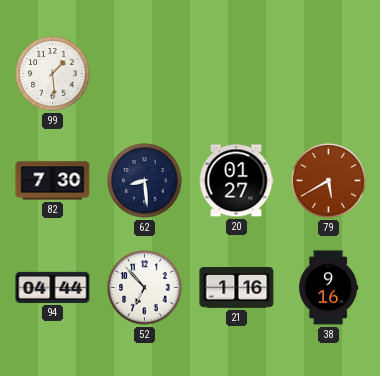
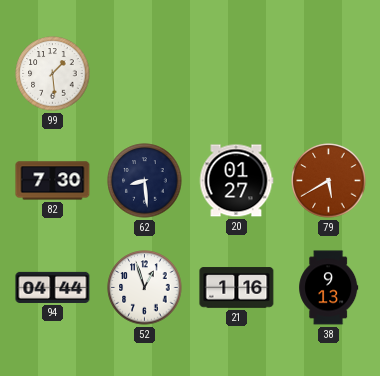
52: 6:53 -> 12:57
38: 9:16 -> 9:13
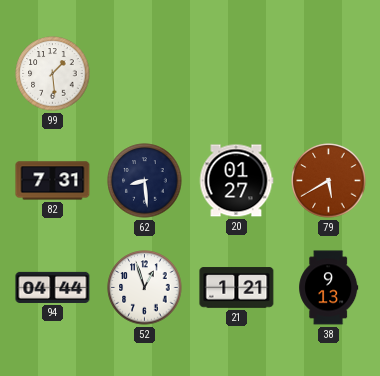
82: 7:30 -> 7:31
21: 1:16 -> 1:21
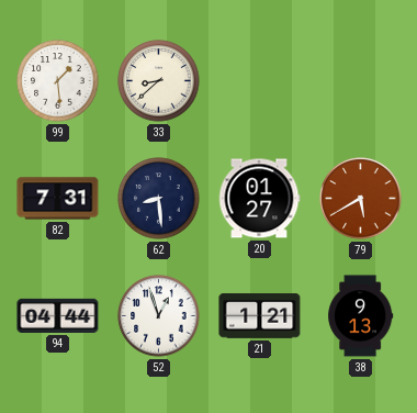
33: none -> 8:38
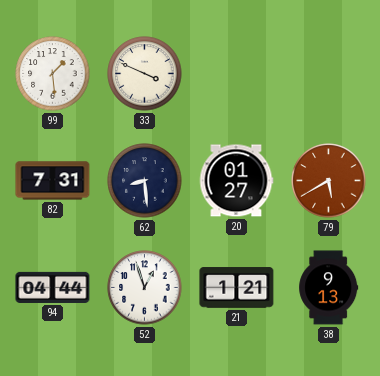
33: 8:38 -> 3:49
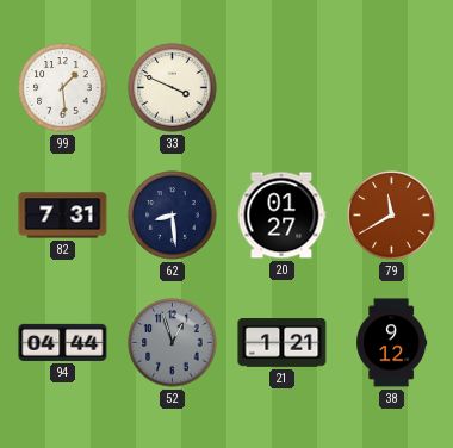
79: 5:40 -> 11:40
52 dial: white -> grey
38: 9:13 -> 9:12
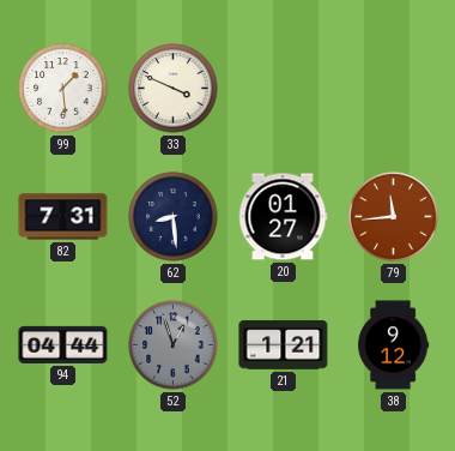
79: 11:40 -> 11:44
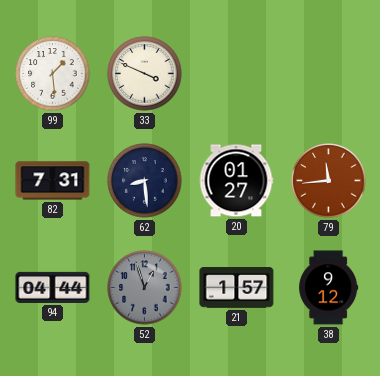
21: 1:21 -> 1:57
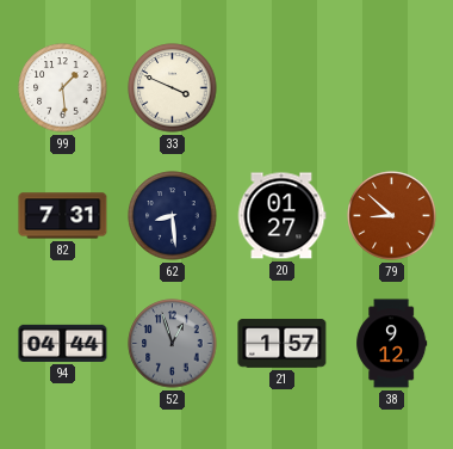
79: 11:44 -> 8:52
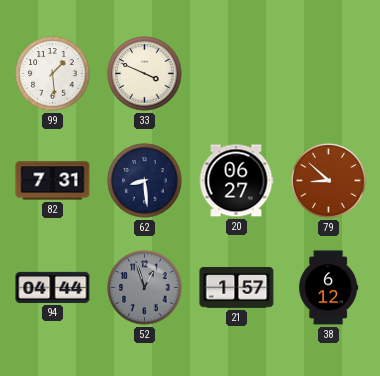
20: 01:27 -> 06:27
38: 9:12 -> 6:12
